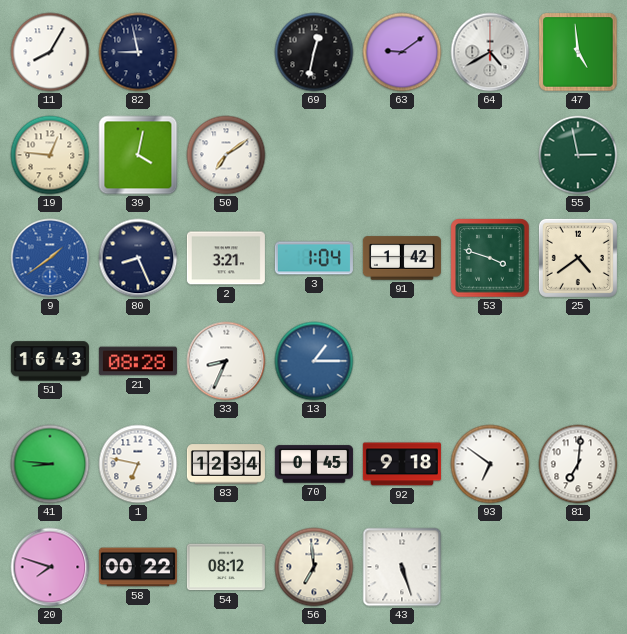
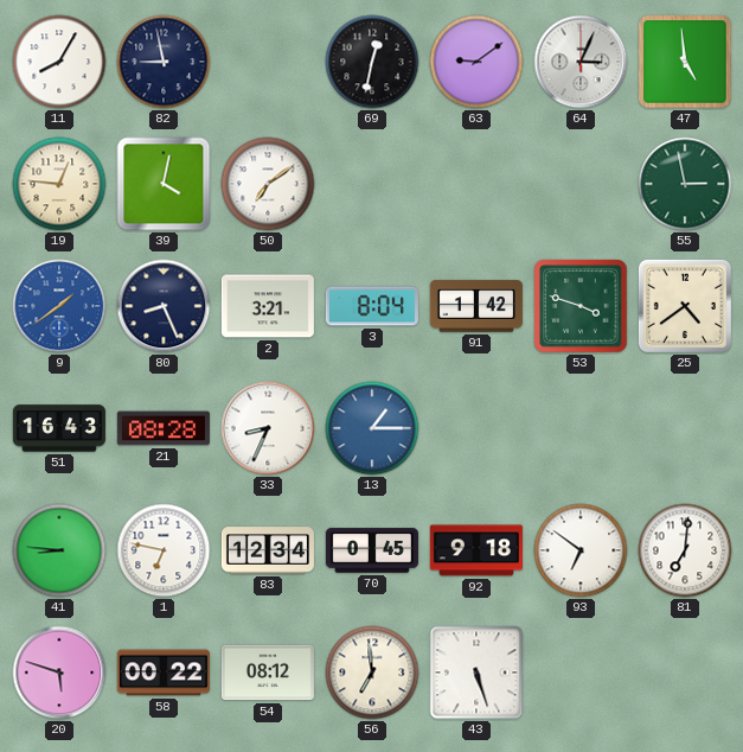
64: 4:40 -> 3:04
3: 1:04 -> 8:04
20: 7:48 -> 5:48
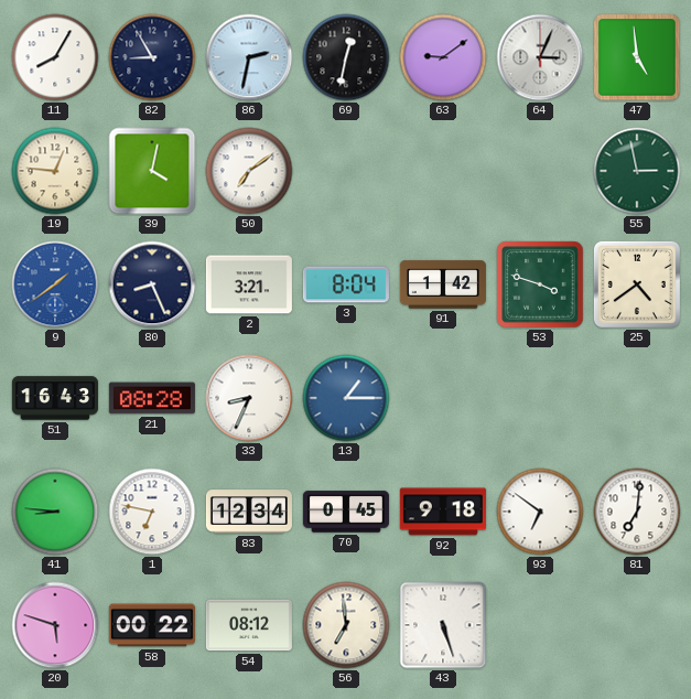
82: 8:58 -> 8:55
86: none -> 2:32
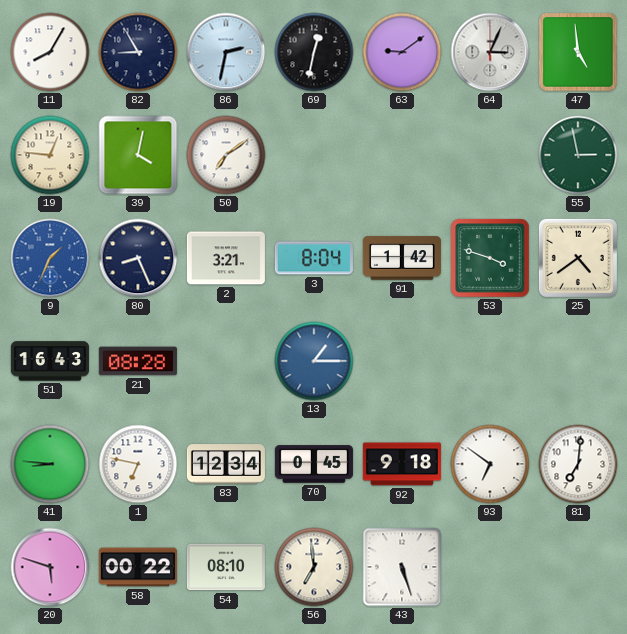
9: 1:39 -> 1:34
33: 8:34 -> none
54: 08:12 -> 08:10
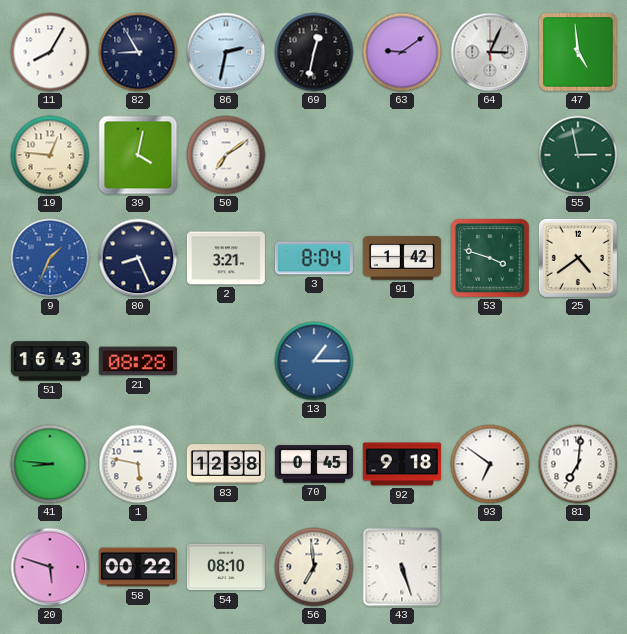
1: 6:47 -> 5:47
83: 12:34 -> 12:38
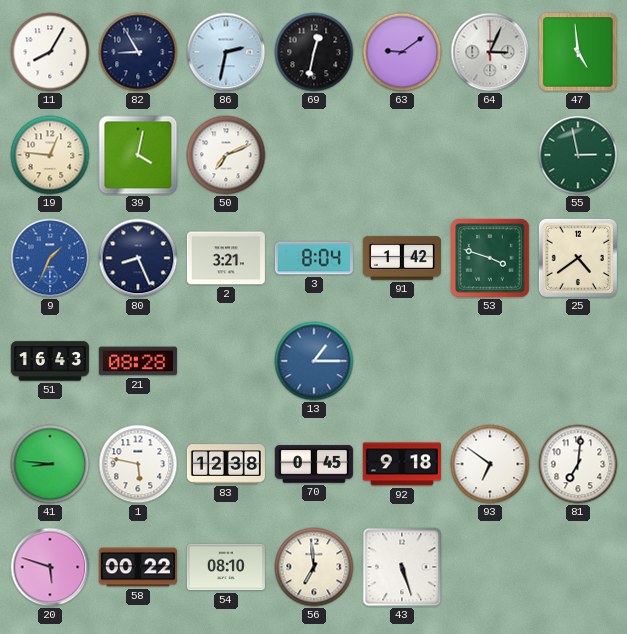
50: 7:09 -> 7:11
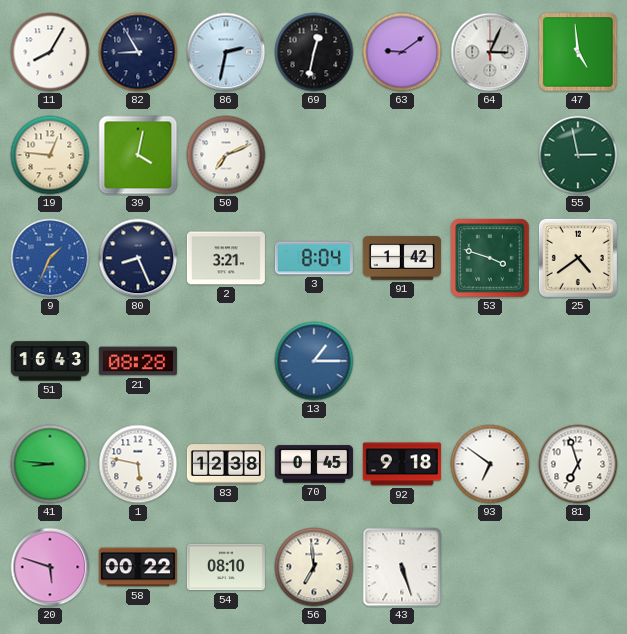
81: 7:01 -> 6:57
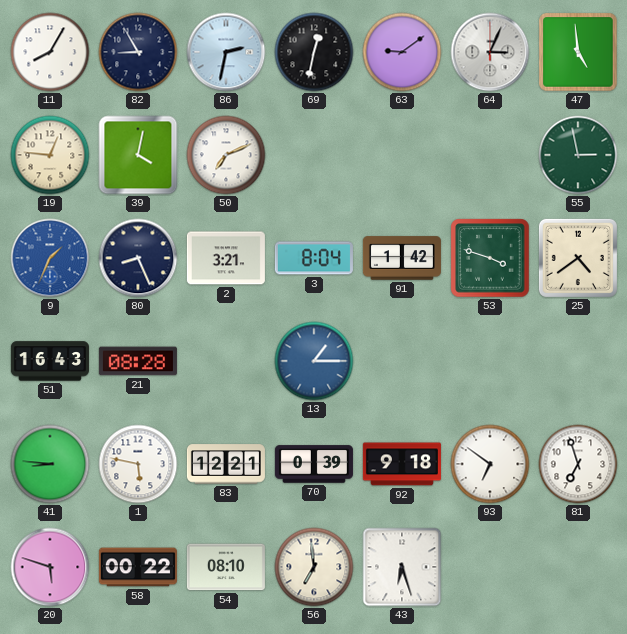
83: 12:38 -> 12:21
70: 0:45 -> 0:39
43: 5:27 -> 6:27
